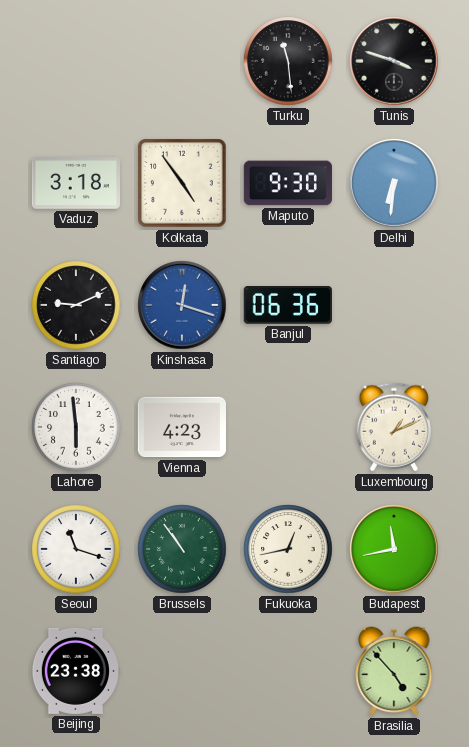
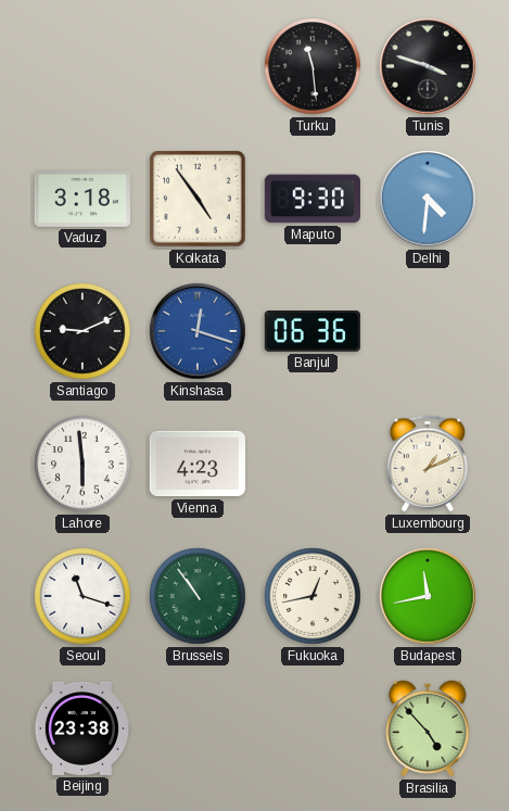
Delhi: 6:31 -> 4:31
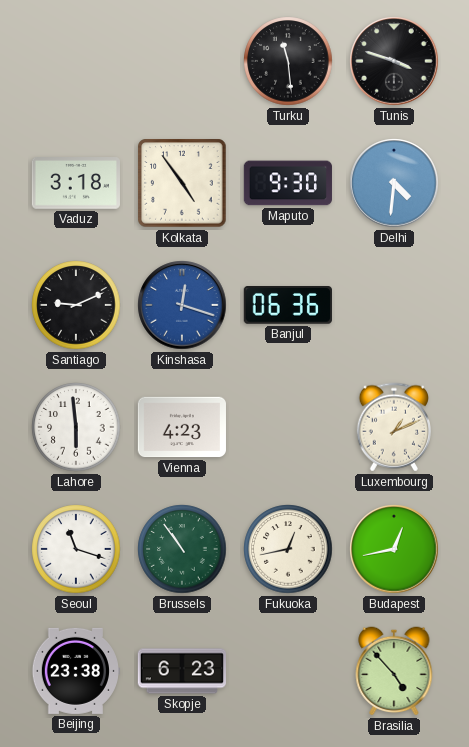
Budapest: 11:43 -> 12:43
Skopje: none -> 6:23
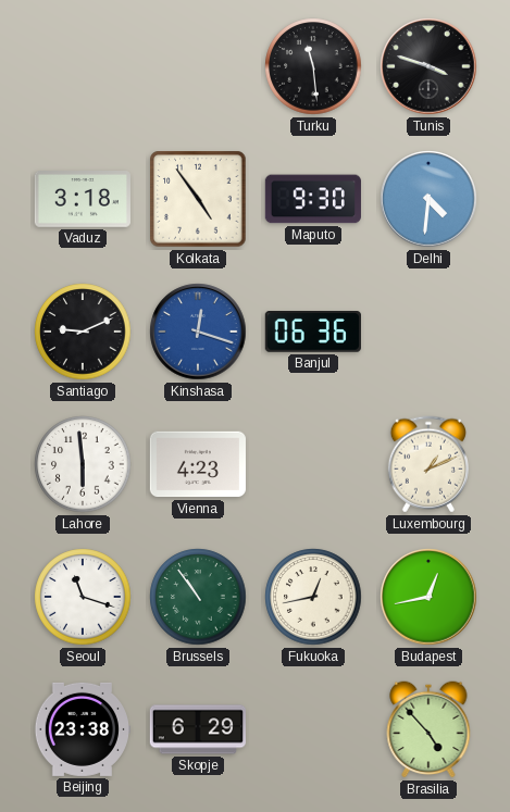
Skopje: 6:23 -> 6:29
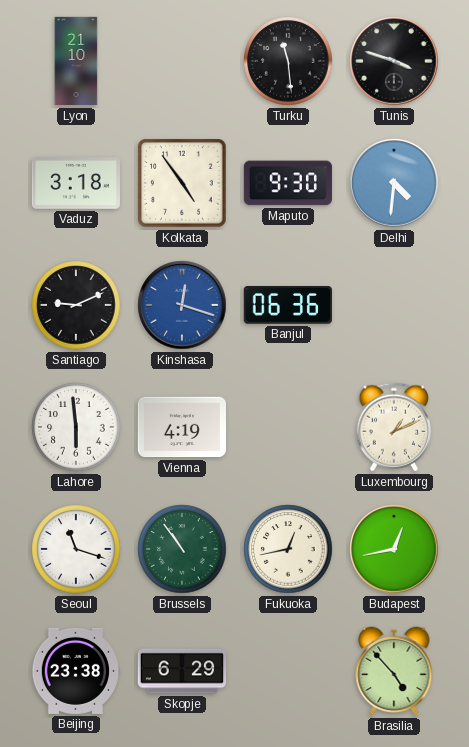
Lyon: none -> 21:10
Vienna: 4:23 -> 4:19
